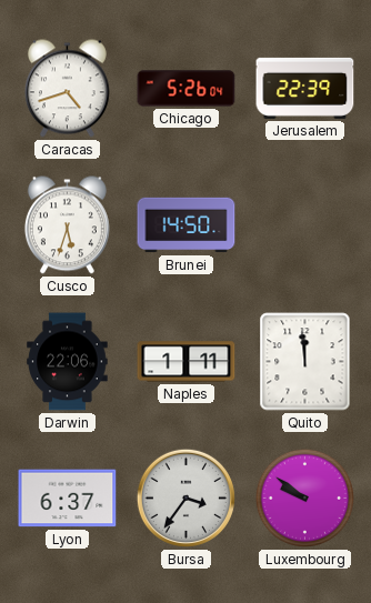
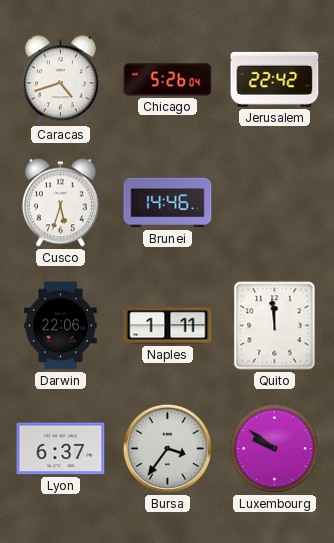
Jerusalem: 22:39 -> 22:42
Brunei: 14:50 -> 14:46
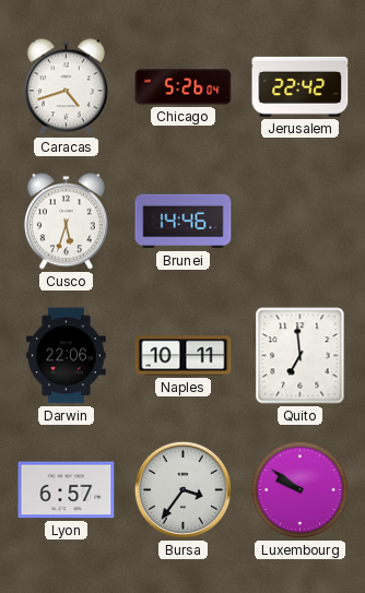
Naples: 1:11 -> 10:11
Quito: 11:59 -> 6:59
Lyon: 6:37 -> 6:57
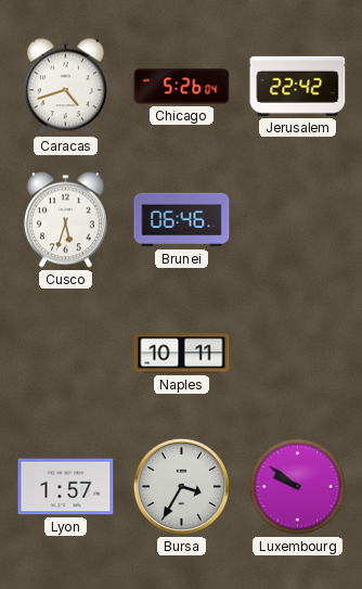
Brunei: 14:46 -> 06:46
Darwin: 22:06 -> none
Quito: 6:59 -> none
Lyon: 6:57 -> 1:57
Bursa: 3:36 -> 3:35
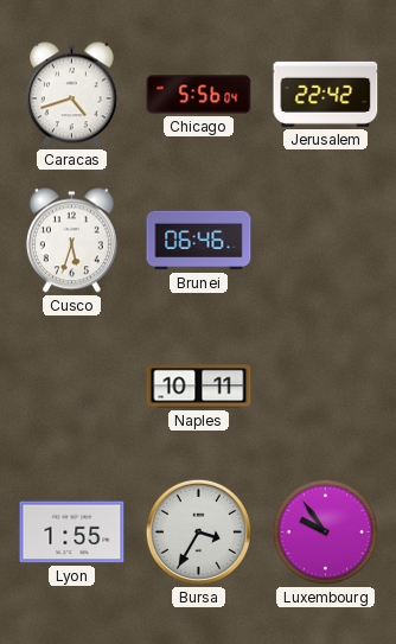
Chicago: 5:26 -> 5:56
Lyon: 1:57 -> 1:55
Luxembourg: 9:51 -> 9:54
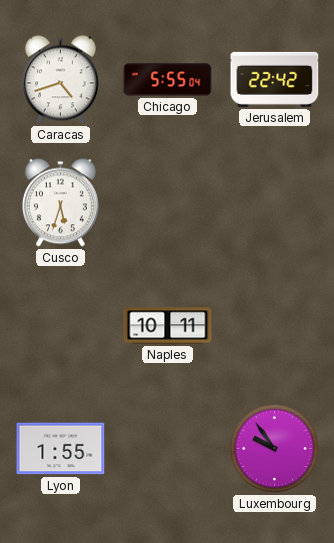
Chicago: 5:56 -> 5:55
Brunei: 06:46 -> none
Bursa: 3:35 -> none
